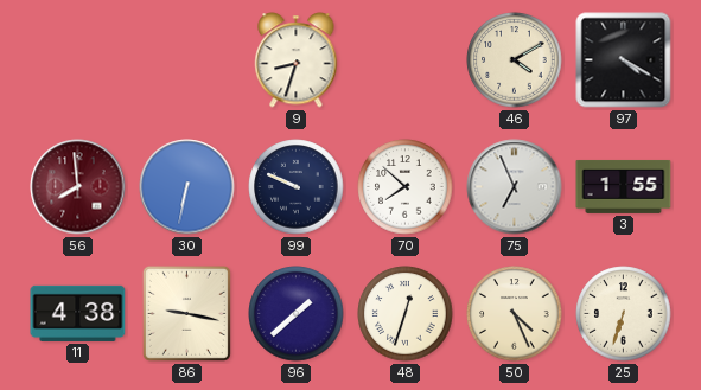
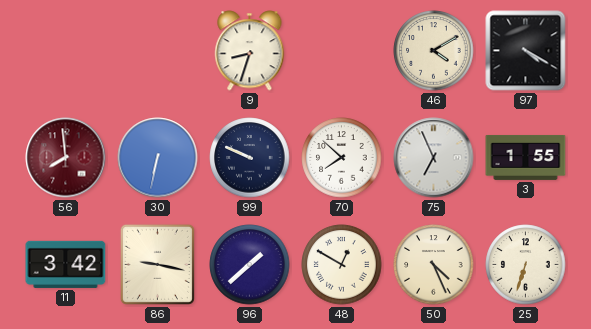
11: 4:38 -> 3:42
48: 12:33 -> 12:50
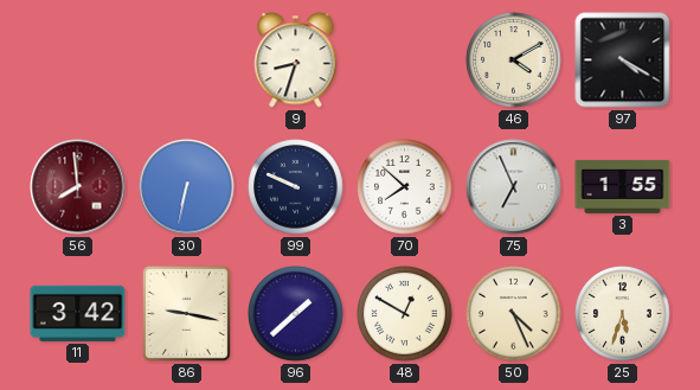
25: 6:33 -> 5:33
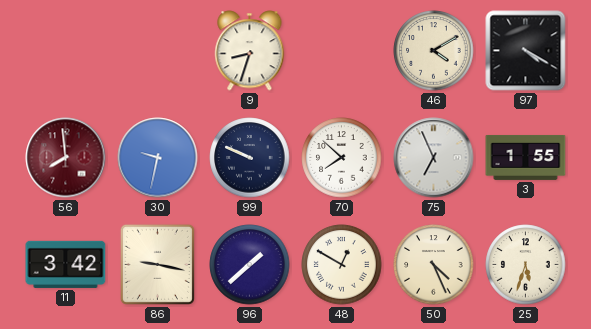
30: 6:32 -> 9:32
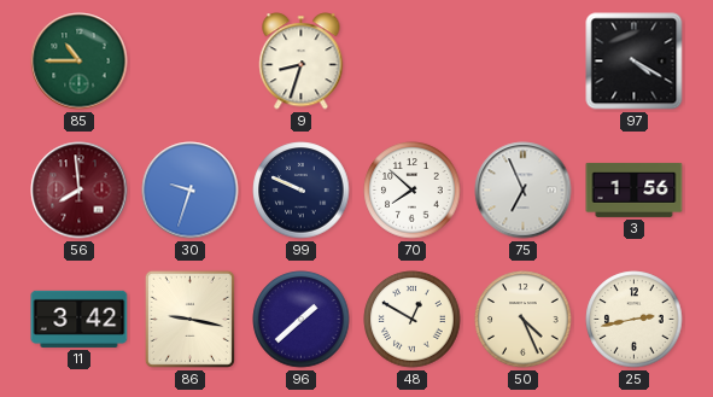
85: none -> 10:45
46: 4:10 -> none
30: 9:32 -> 9:33
3: 1:55 -> 1:56
25: 5:33 -> 2:43
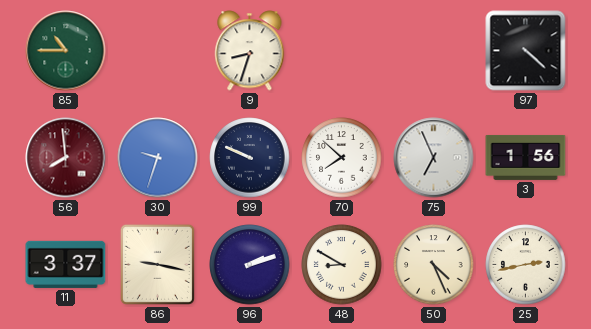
97: 4:20 -> 4:22
11: 3:42 -> 3:37
96: 1:38 -> 2:12
48: 12:50 -> 8:50
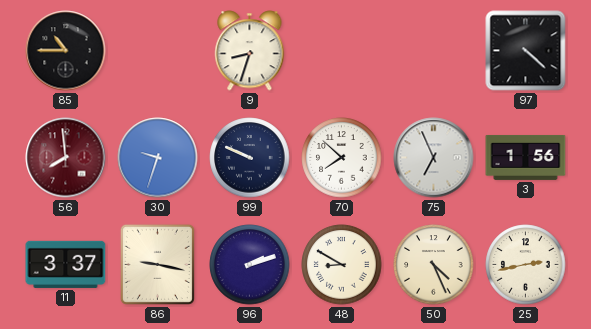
85 dial: green -> black
